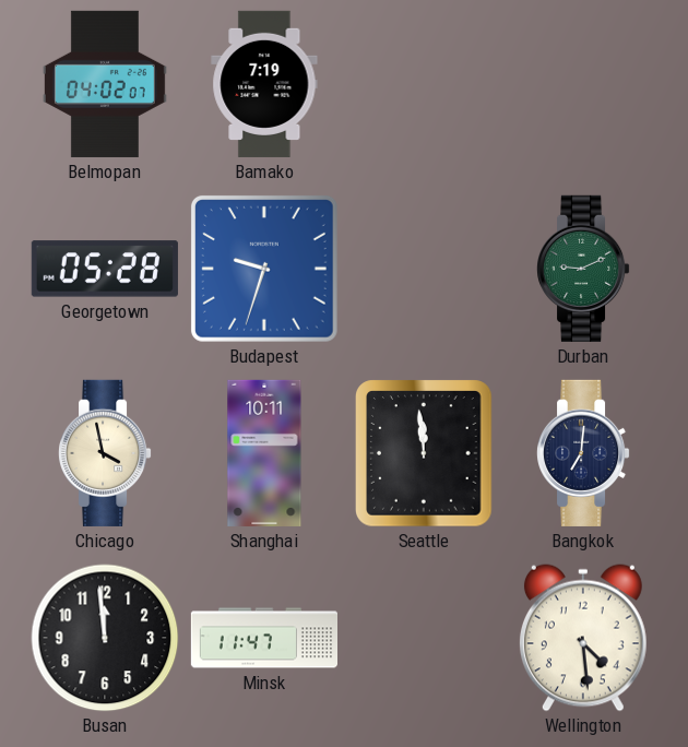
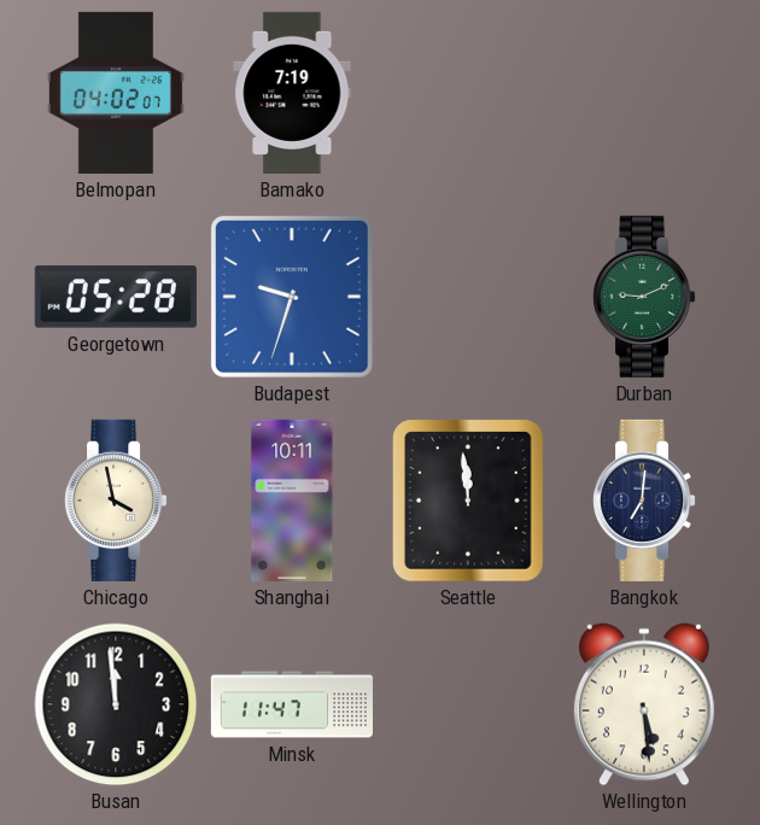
Wellington: 4:29 -> 5:29
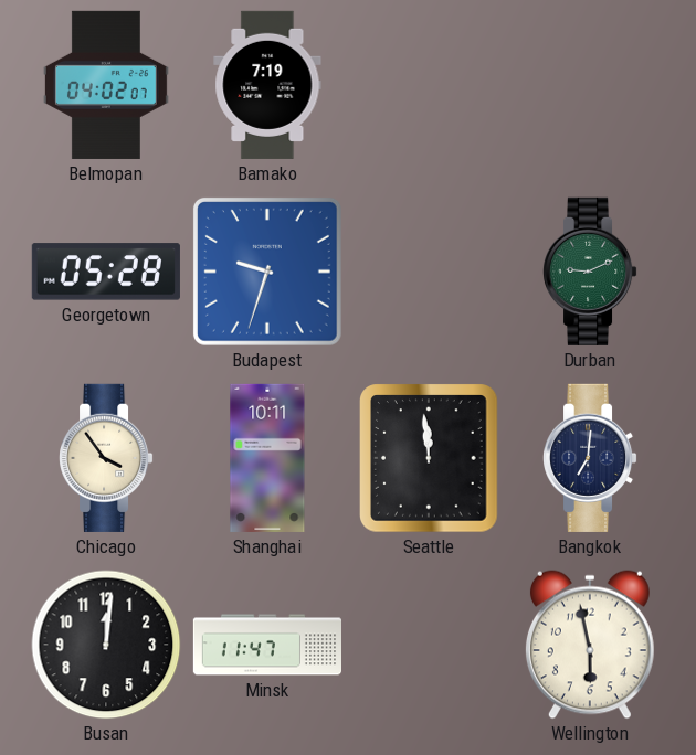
Chicago: 3:58 -> 3:54
Busan: 11:59 -> 12:01
Wellington: 5:29 -> 5:58
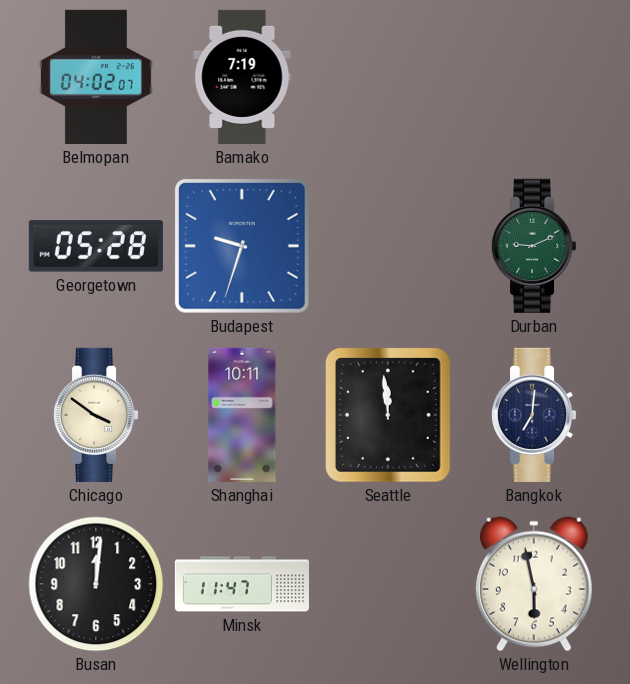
Chicago: 3:54 -> 3:51
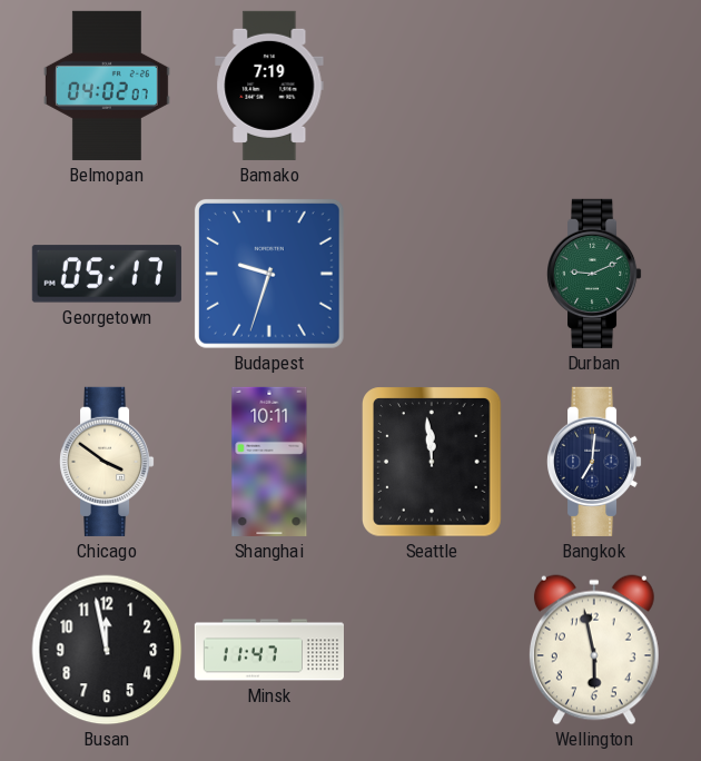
Georgetown: 05:28 -> 05:17
Busan: 12:01 -> 11:58
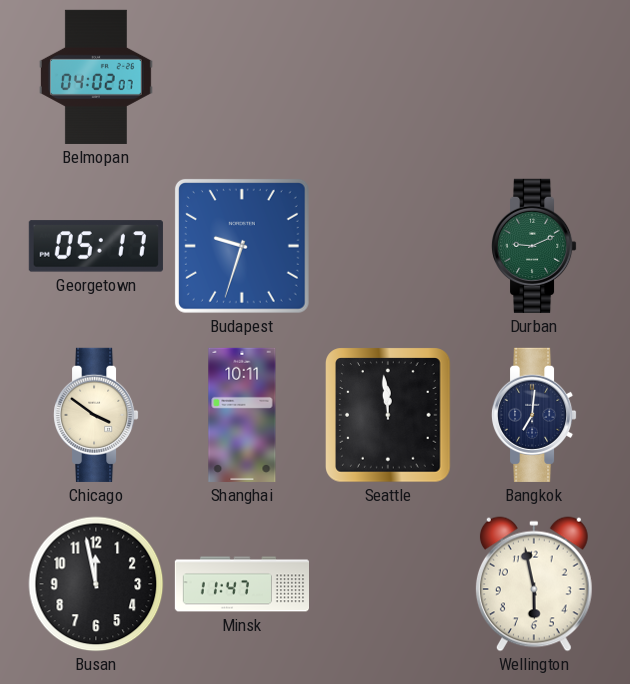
Bamako: 7:19 -> none
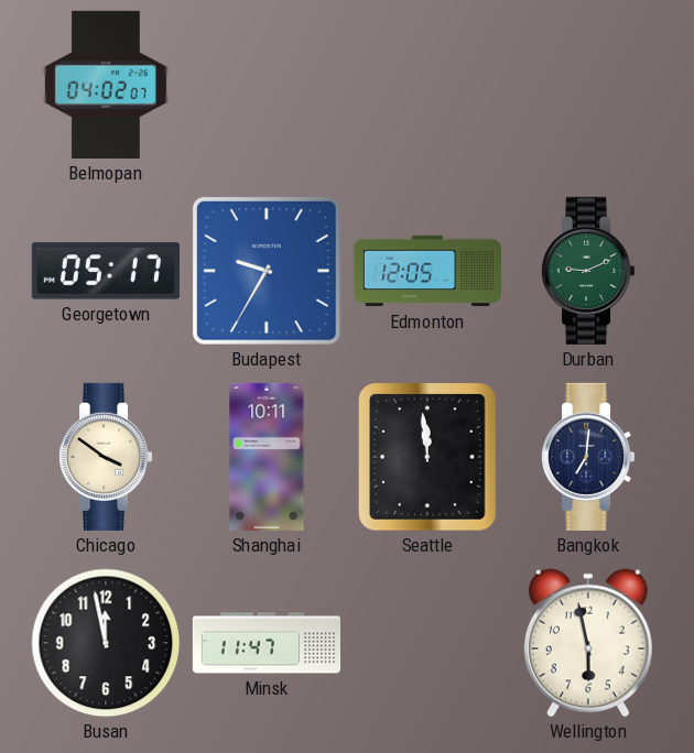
Budapest: 9:33 -> 9:35
Edmonton: none -> 12:05
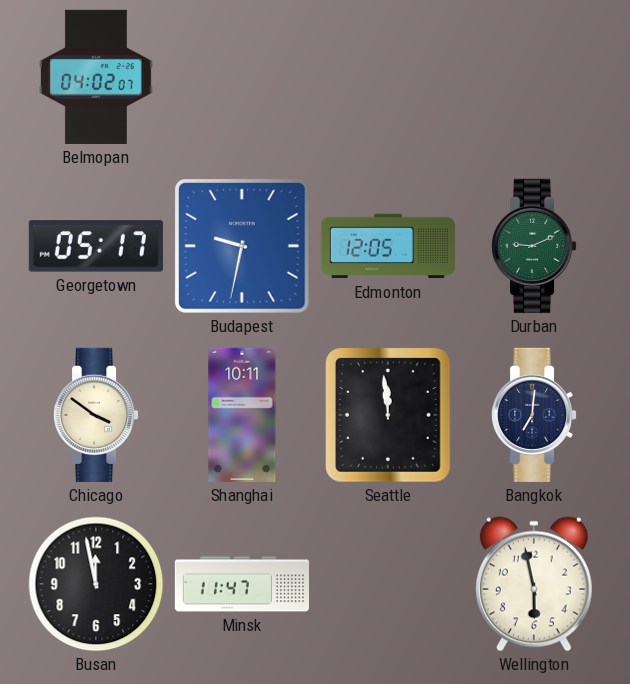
Budapest: 9:35 -> 9:32
